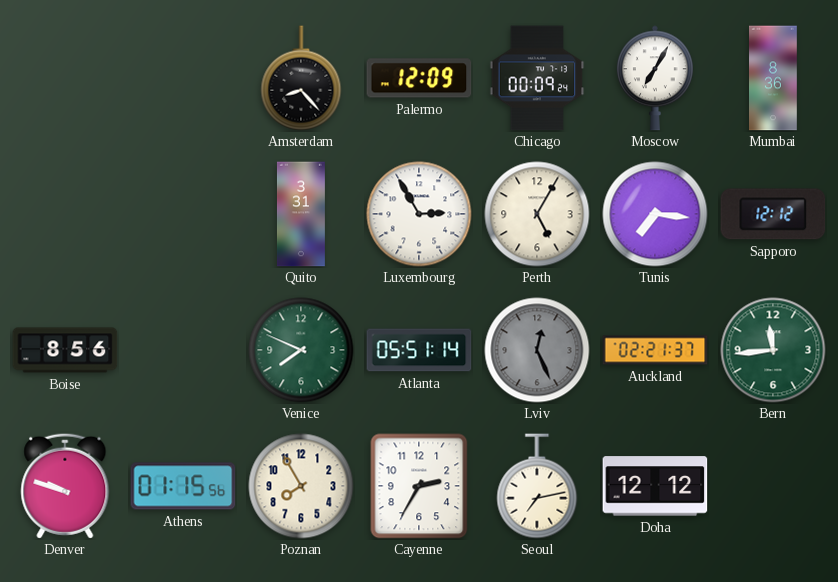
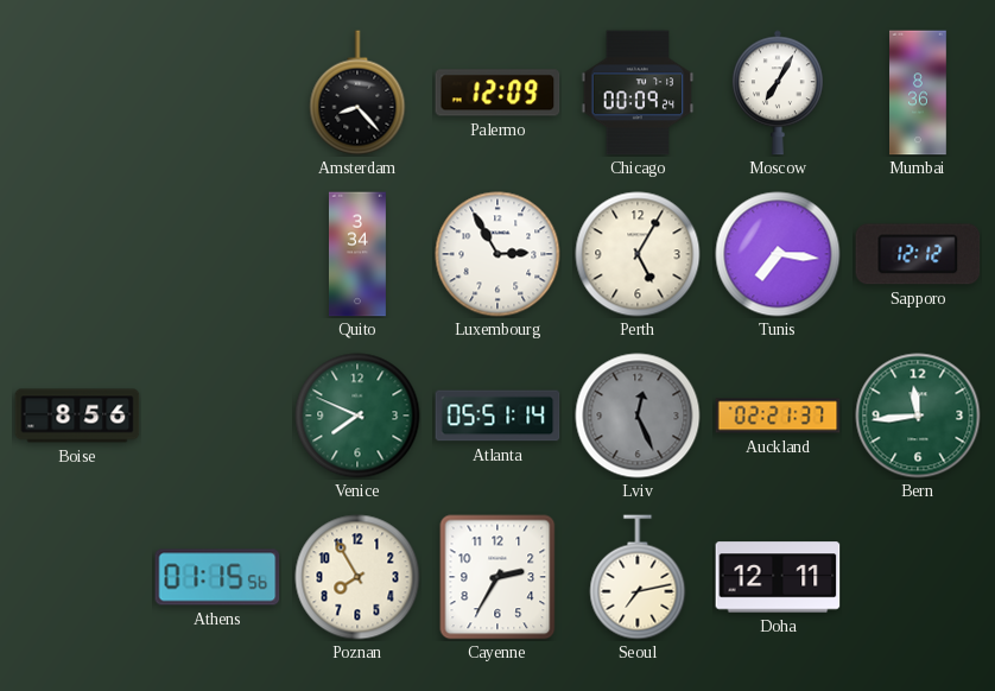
Quito: 3:31 -> 3:34
Denver: 9:48 -> none
Doha: 12:12 -> 12:11
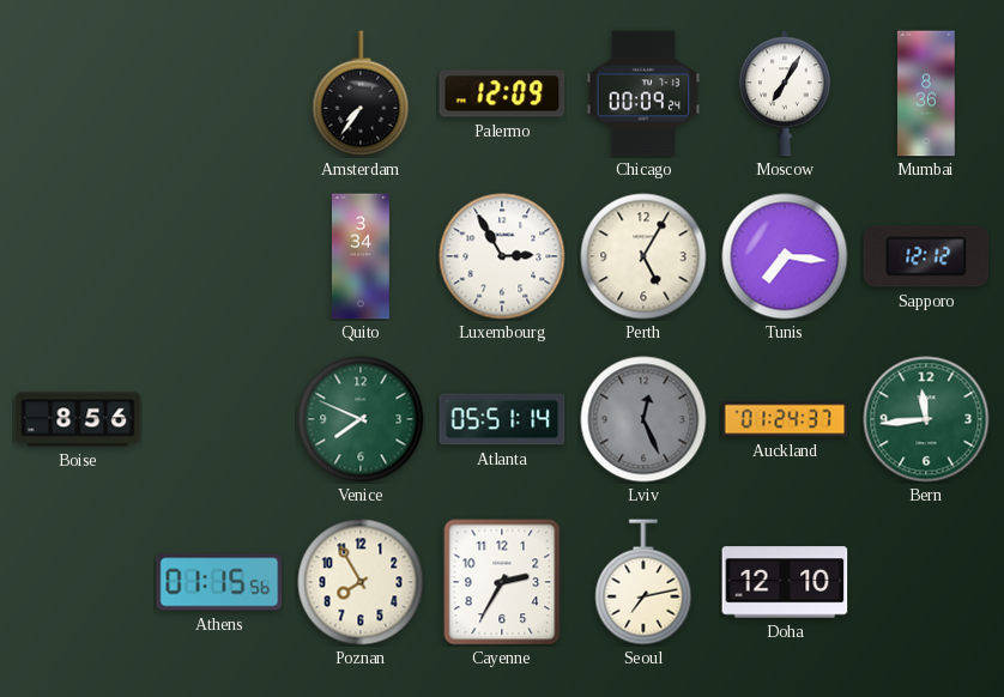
Amsterdam: 8:23 -> 7:36
Auckland: 02:21 -> 01:24
Doha: 12:11 -> 12:10
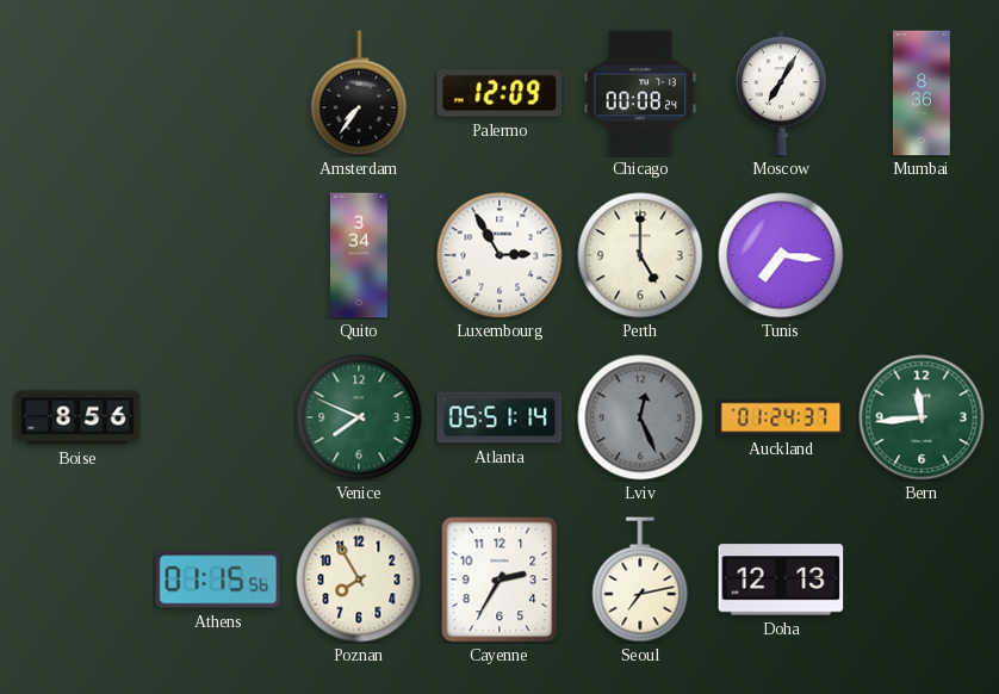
Chicago: 00:09 -> 00:08
Perth: 5:05 -> 5:00
Sapporo: 12:12 -> none
Doha: 12:10 -> 12:13
